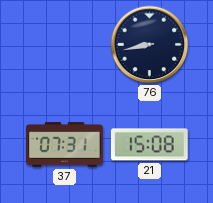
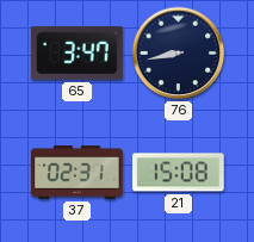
65: none -> 3:47
37: 07:31 -> 02:31
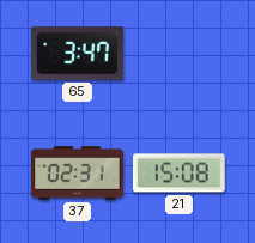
76: 8:43 -> none
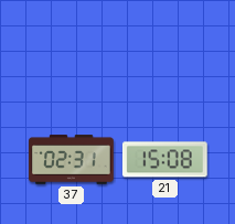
65: 3:47 -> none
